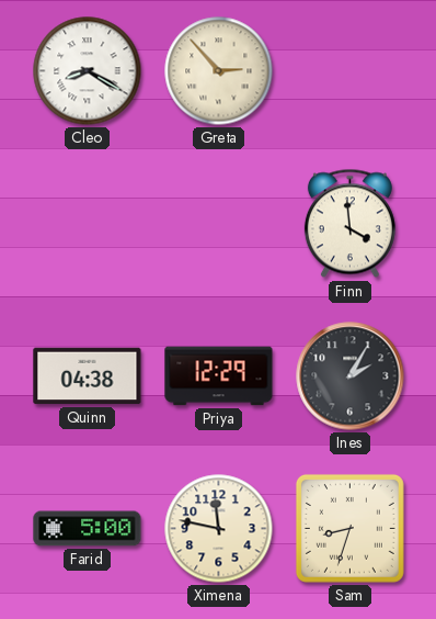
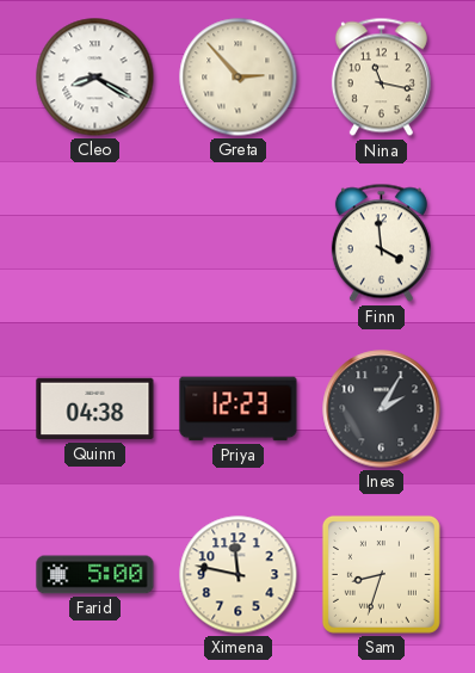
Nina: none -> 11:17
Priya: 12:29 -> 12:23
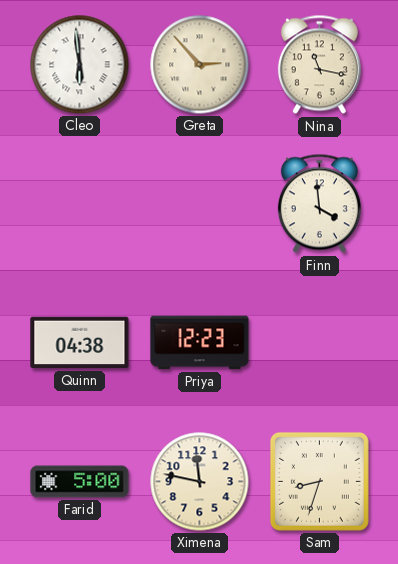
Cleo: 8:20 -> 5:59
Ines: 2:05 -> none
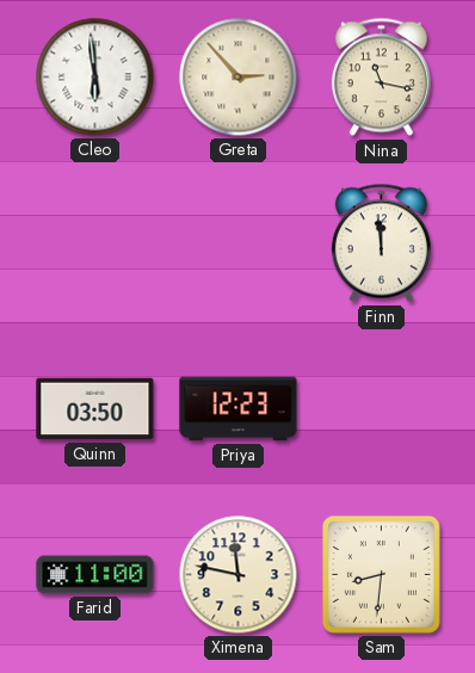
Finn: 3:59 -> 11:59
Quinn: 04:38 -> 03:50
Farid: 5:00 -> 11:00
Sam: 8:33 -> 8:31
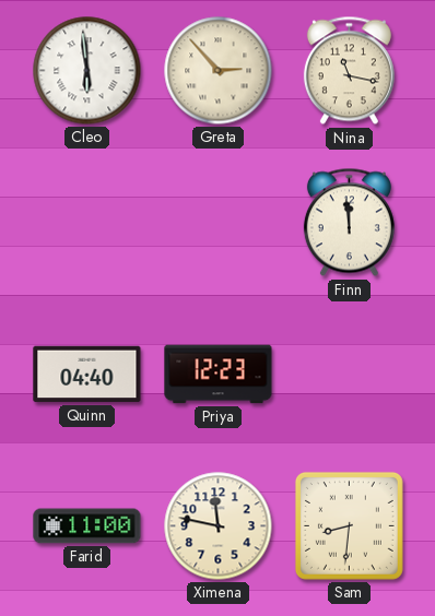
Quinn: 03:50 -> 04:40
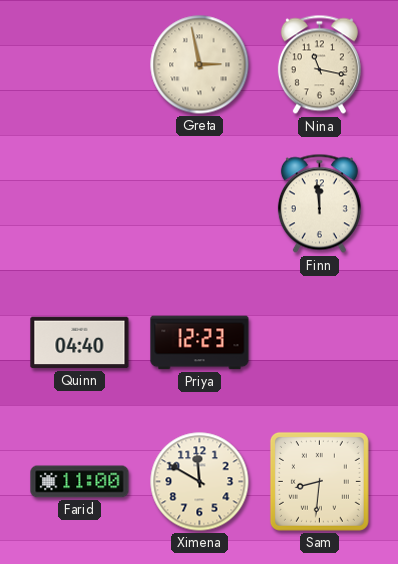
Cleo: 5:59 -> none
Greta: 2:53 -> 2:58
Ximena: 11:47 -> 11:50
